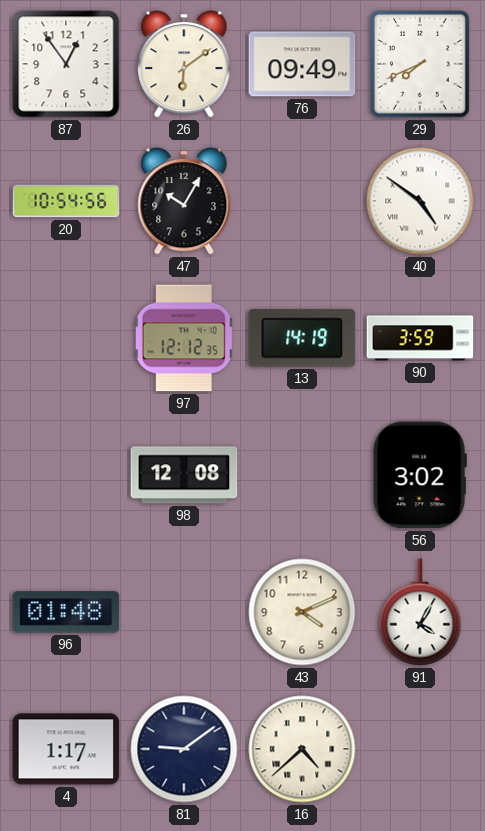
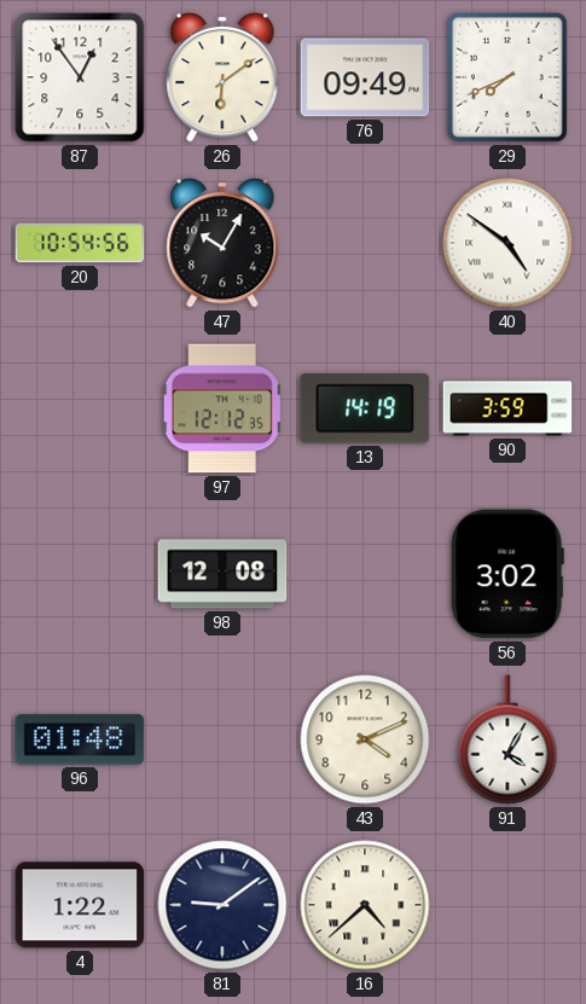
4: 1:17 -> 1:22
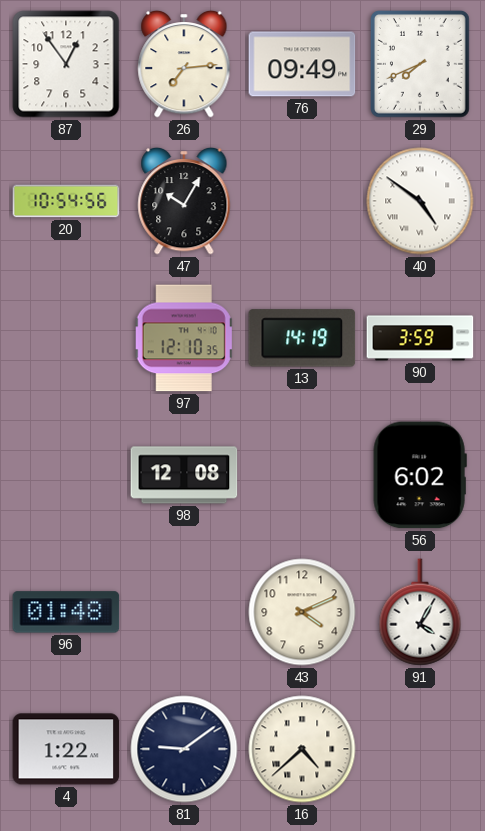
26: 6:09 -> 7:14
97: 12:12 -> 12:10
56: 3:02 -> 6:02
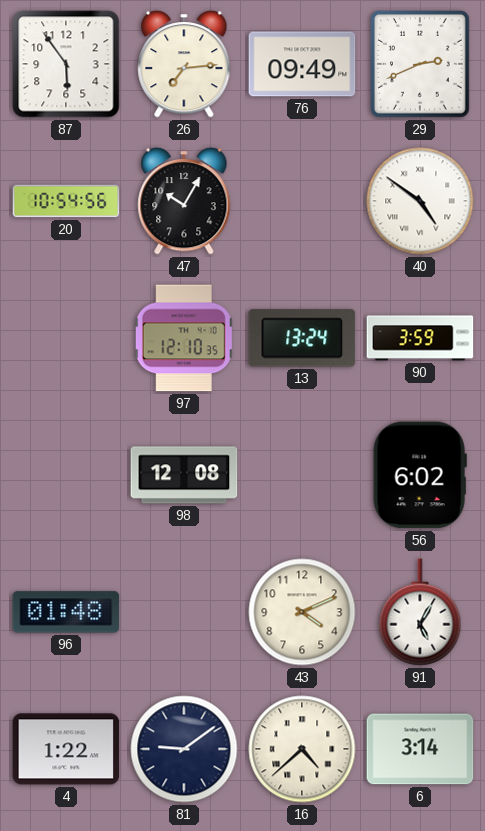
87: 12:54 -> 5:54
29: 7:41 -> 2:41
13: 14:19 -> 13:24
91: 4:05 -> 5:05
6: none -> 3:14
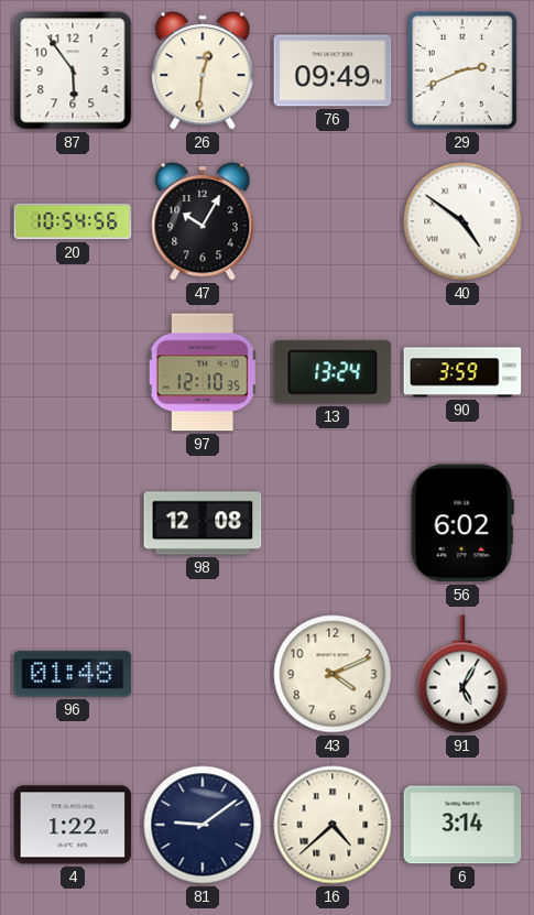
26: 7:14 -> 12:31
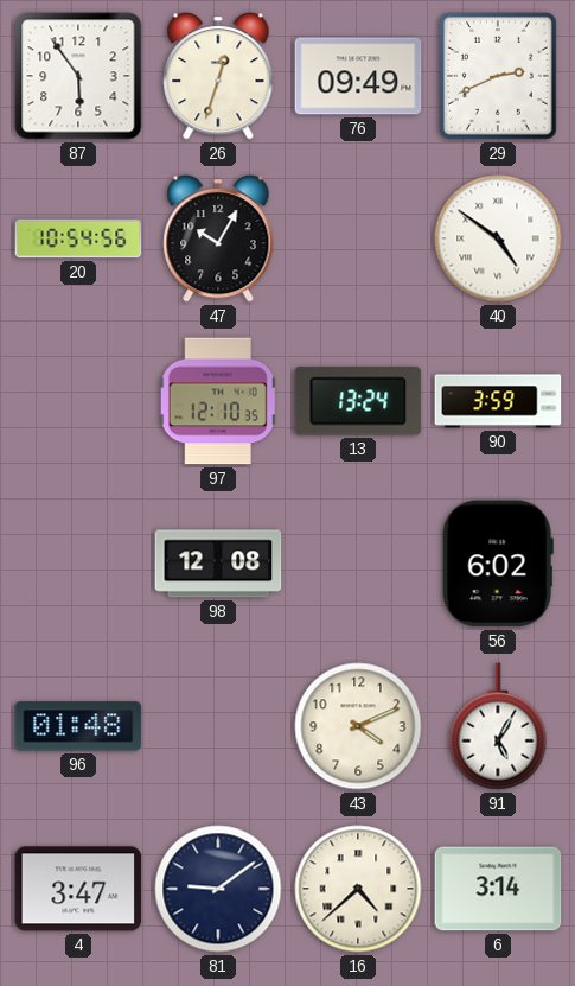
26: 12:31 -> 12:33
4: 1:22 -> 3:47
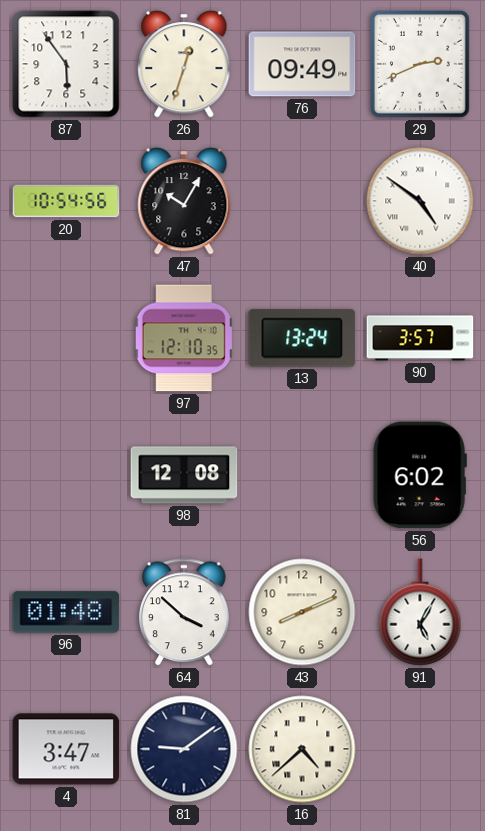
90: 3:59 -> 3:57
64: none -> 3:52
43: 4:11 -> 8:11
6: 3:14 -> none
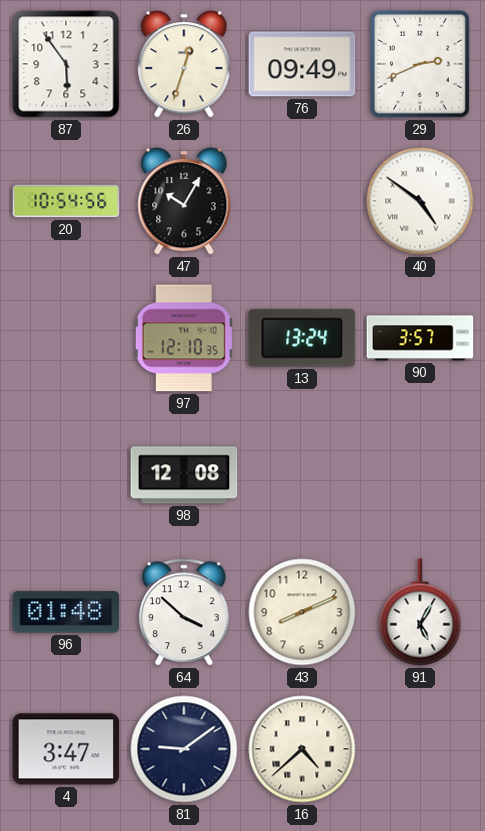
56: 6:02 -> none
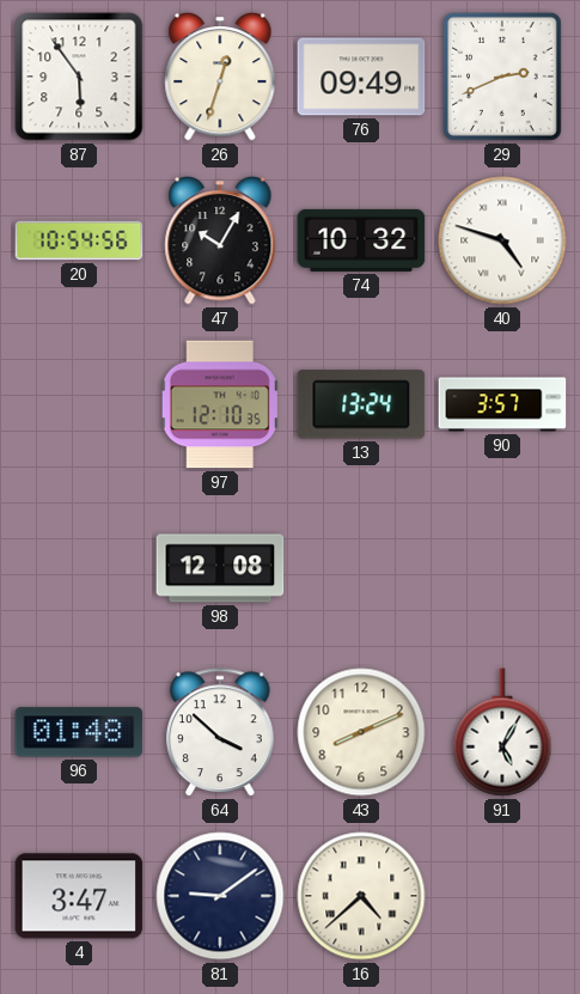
74: none -> 10:32
40: 4:51 -> 4:48
